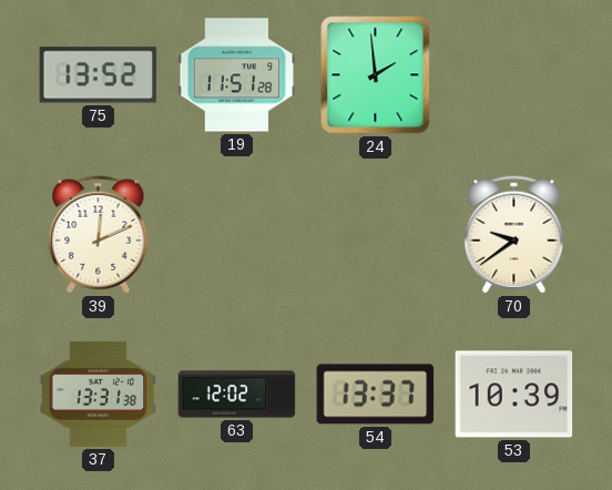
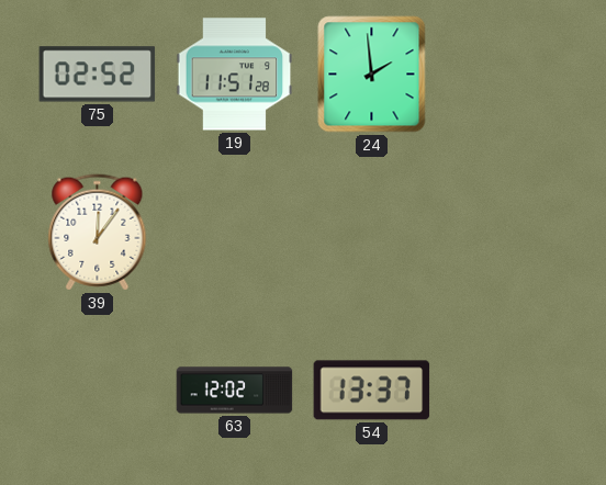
75: 13:52 -> 02:52
39: 12:11 -> 12:06
70: 9:39 -> none
37: 13:31 -> none
53: 10:39 -> none
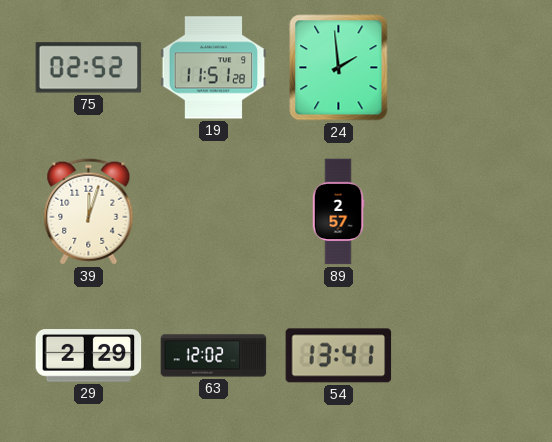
39: 12:06 -> 12:03
89: none -> 2:57
29: none -> 2:29
54: 13:37 -> 13:41
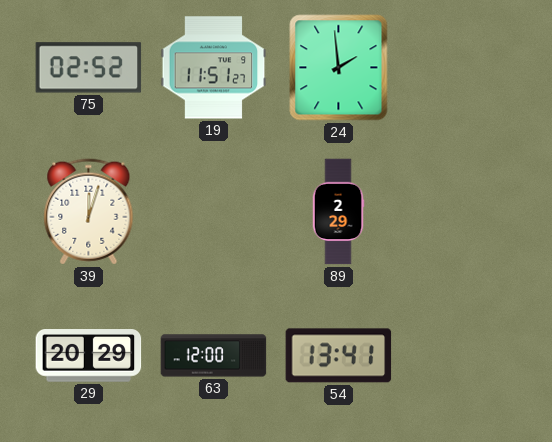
19: 11:51:28 -> 11:51:27
89: 2:57 -> 2:29
29: 2:29 -> 20:29
63: 12:02 -> 12:00
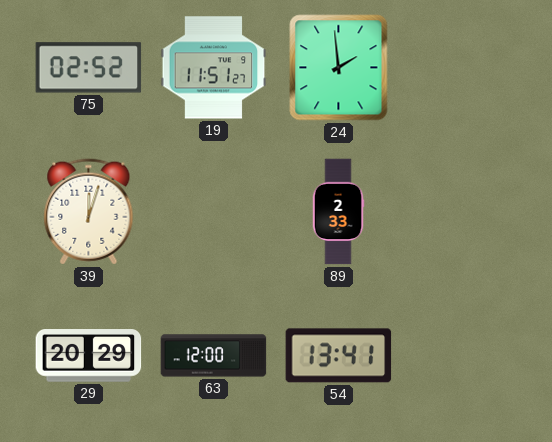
89: 2:29 -> 2:33
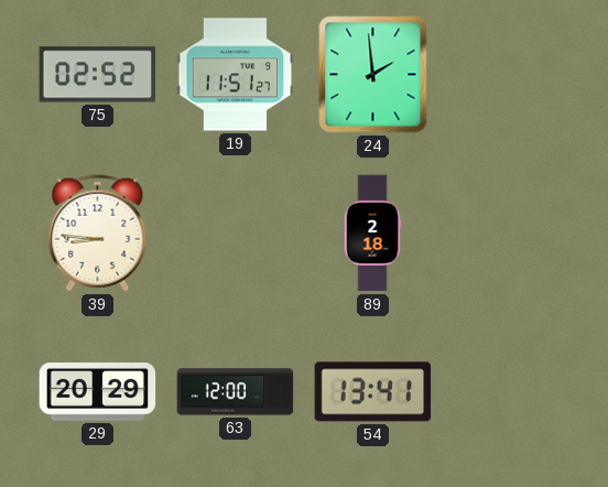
39: 12:03 -> 8:46
89: 2:33 -> 2:18
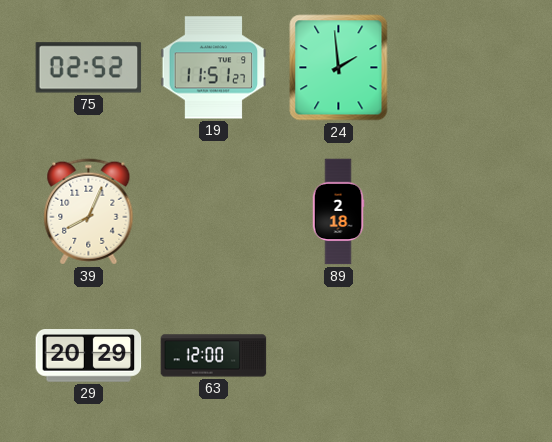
39: 8:46 -> 8:04
54: 13:41 -> none
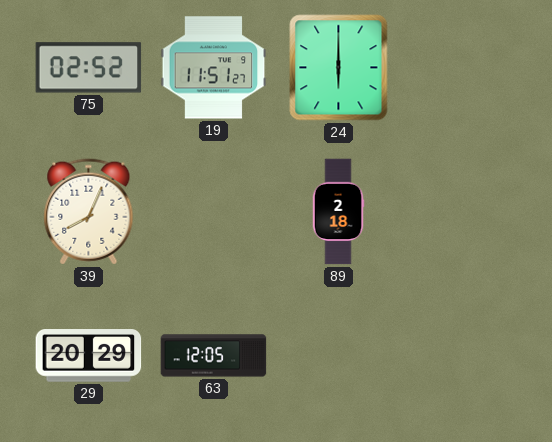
24: 1:59 -> 6:00
63: 12:00 -> 12:05
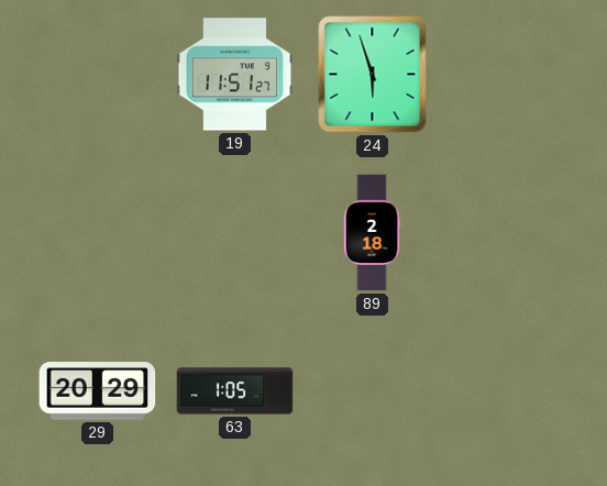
75: 02:52 -> none
24: 6:00 -> 5:57
39: 8:04 -> none
63: 12:05 -> 1:05
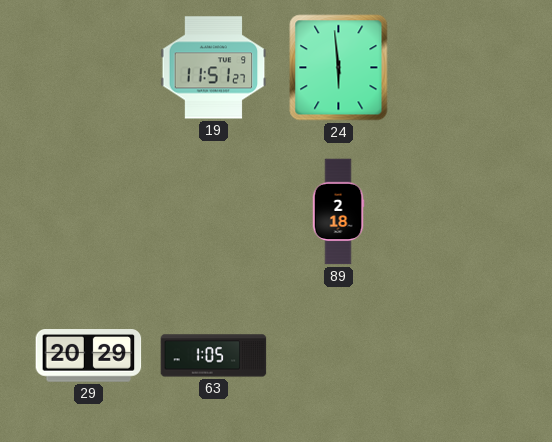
24: 5:57 -> 5:59
